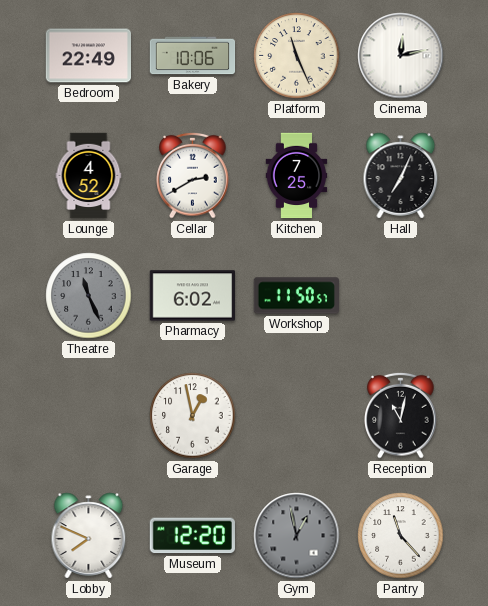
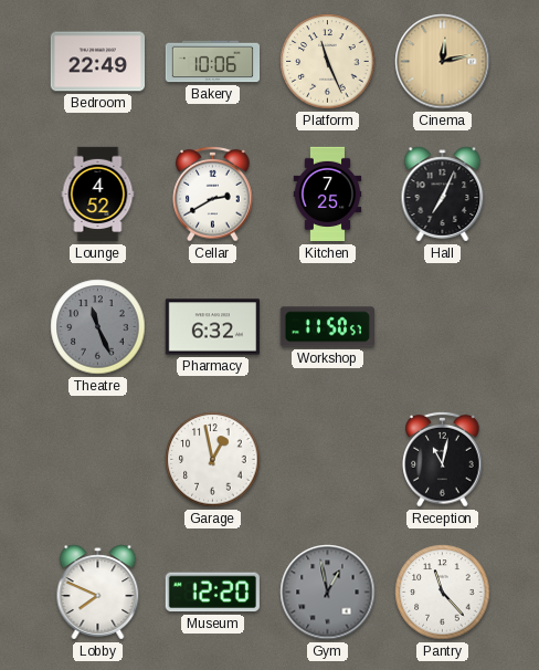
Cinema dial: white -> champagne
Pharmacy: 6:02 -> 6:32
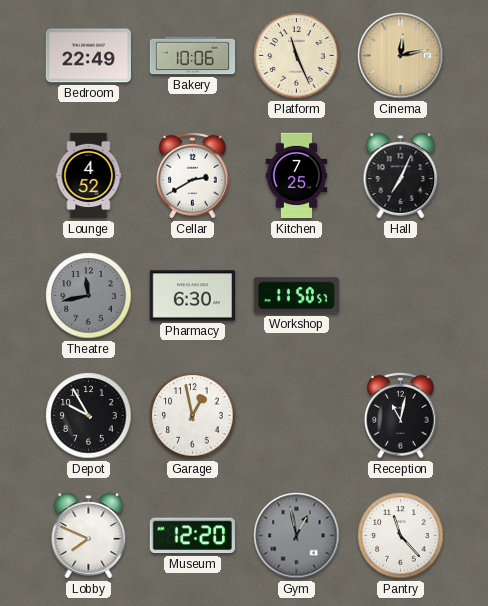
Theatre: 11:26 -> 11:43
Pharmacy: 6:32 -> 6:30
Depot: none -> 9:55
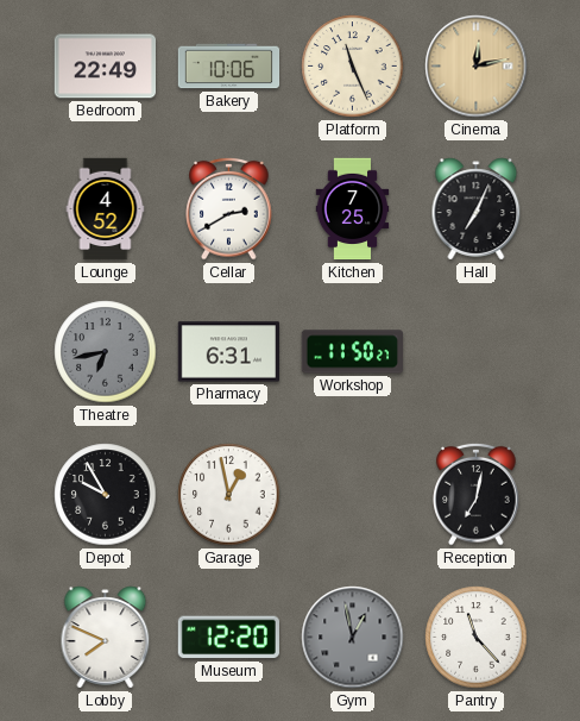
Theatre: 11:43 -> 6:43
Pharmacy: 6:30 -> 6:31
Workshop: 11:50:57 -> 11:50:27
Reception: 11:02 -> 7:02
